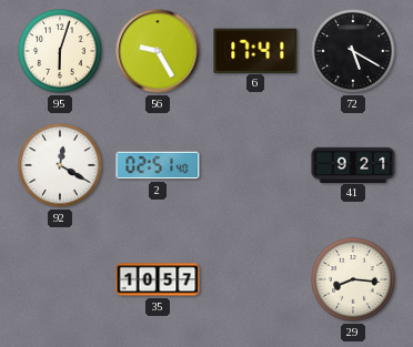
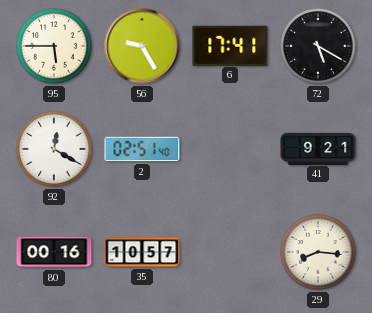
95: 6:03 -> 5:45
80: none -> 00:16
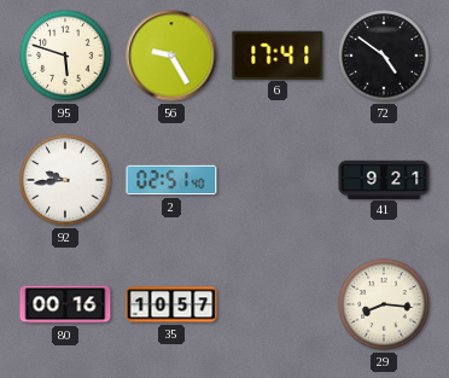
95: 5:45 -> 5:48
72: 5:20 -> 4:51
92: 12:20 -> 9:44
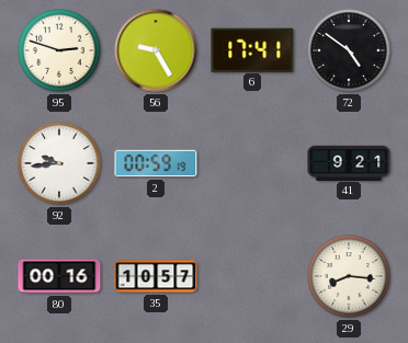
95: 5:48 -> 2:48
2: 02:51 -> 00:59
